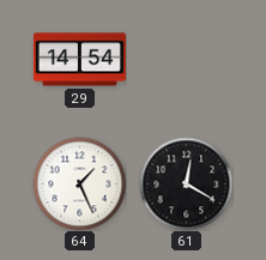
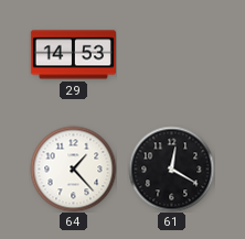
29: 14:54 -> 14:53
64: 1:26 -> 1:23
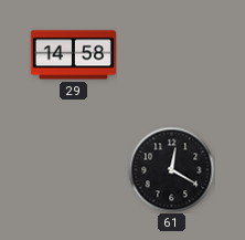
29: 14:53 -> 14:58
64: 1:23 -> none
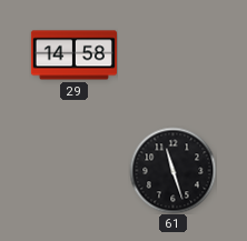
61: 12:20 -> 11:27
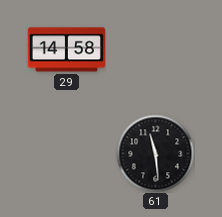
61: 11:27 -> 11:29
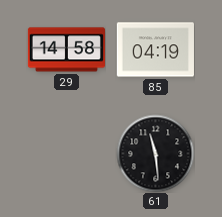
85: none -> 04:19
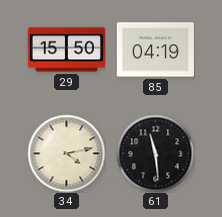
29: 14:58 -> 15:50
34: none -> 4:13
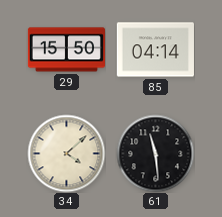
85: 04:19 -> 04:14
34: 4:13 -> 4:08
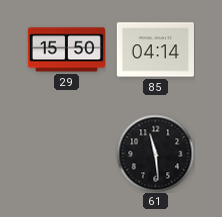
34: 4:08 -> none
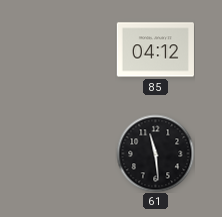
29: 15:50 -> none
85: 04:14 -> 04:12
